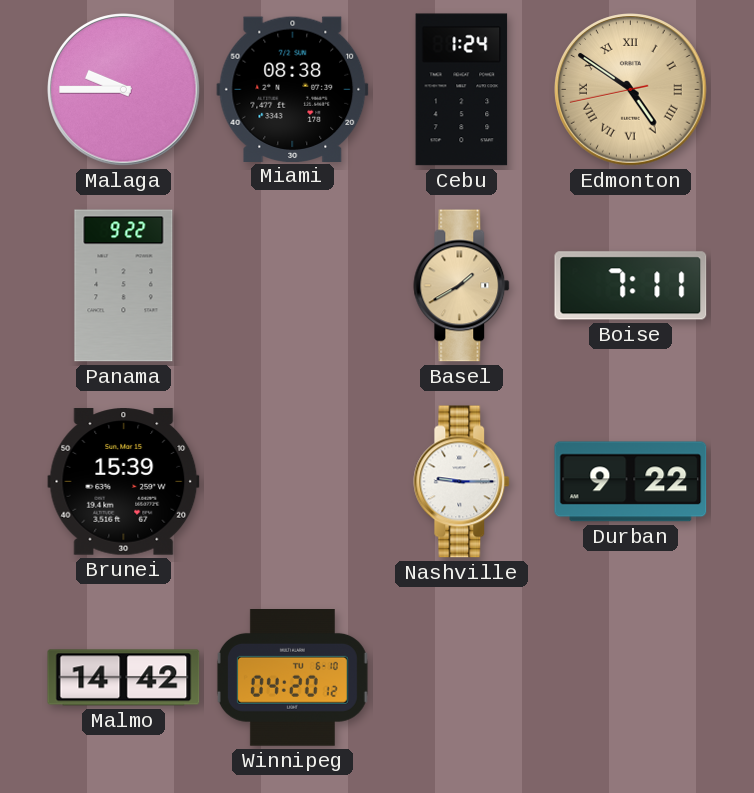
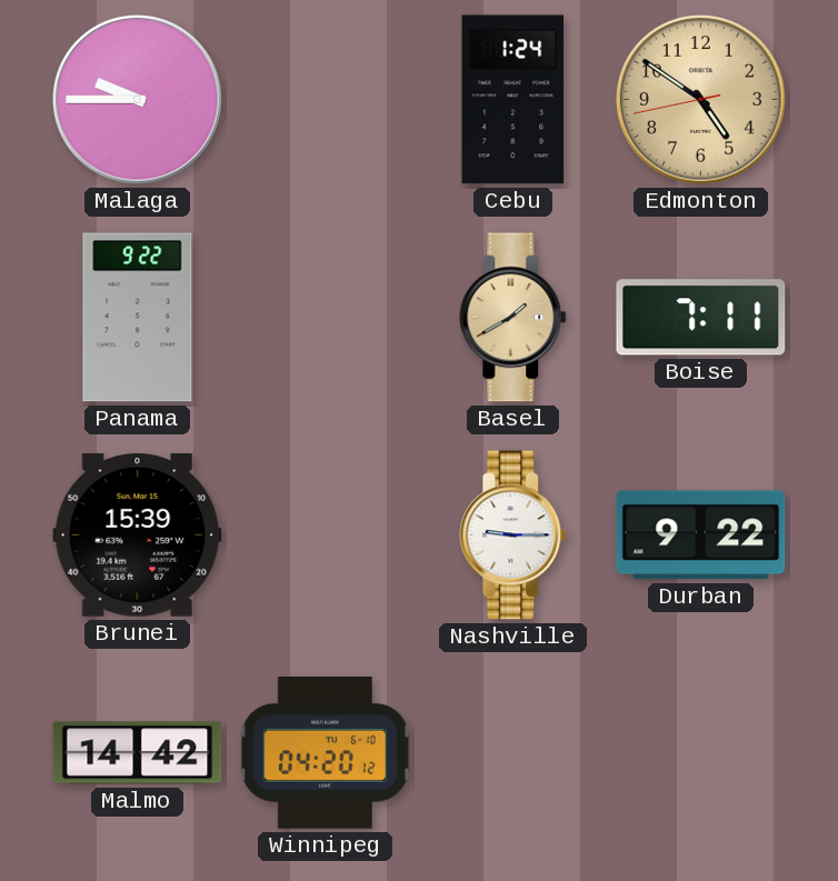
Miami: 08:38 -> none
Edmonton numerals: Roman -> Arabic
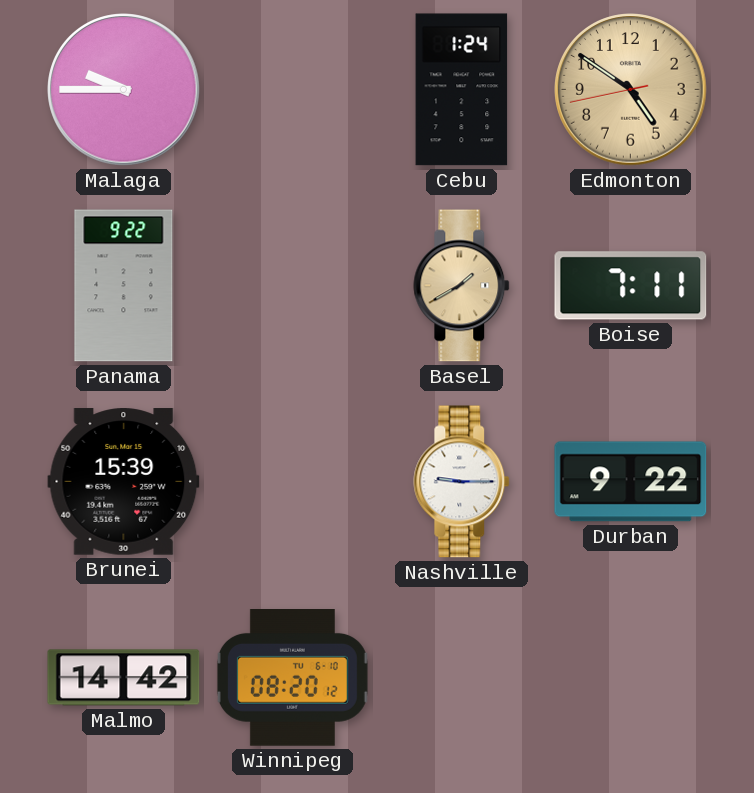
Winnipeg: 04:20 -> 08:20
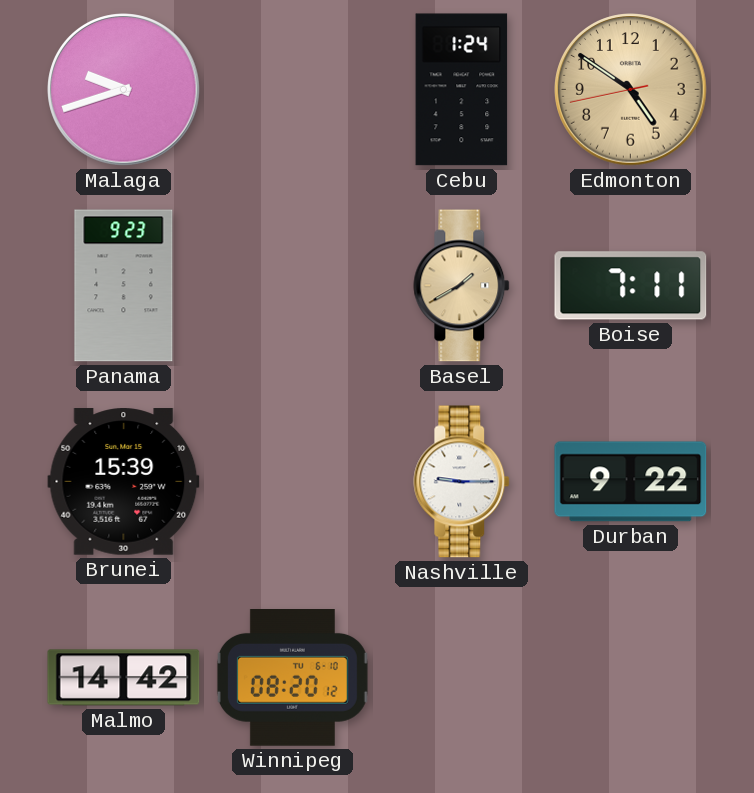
Malaga: 9:45 -> 9:42
Panama: 9:22 -> 9:23
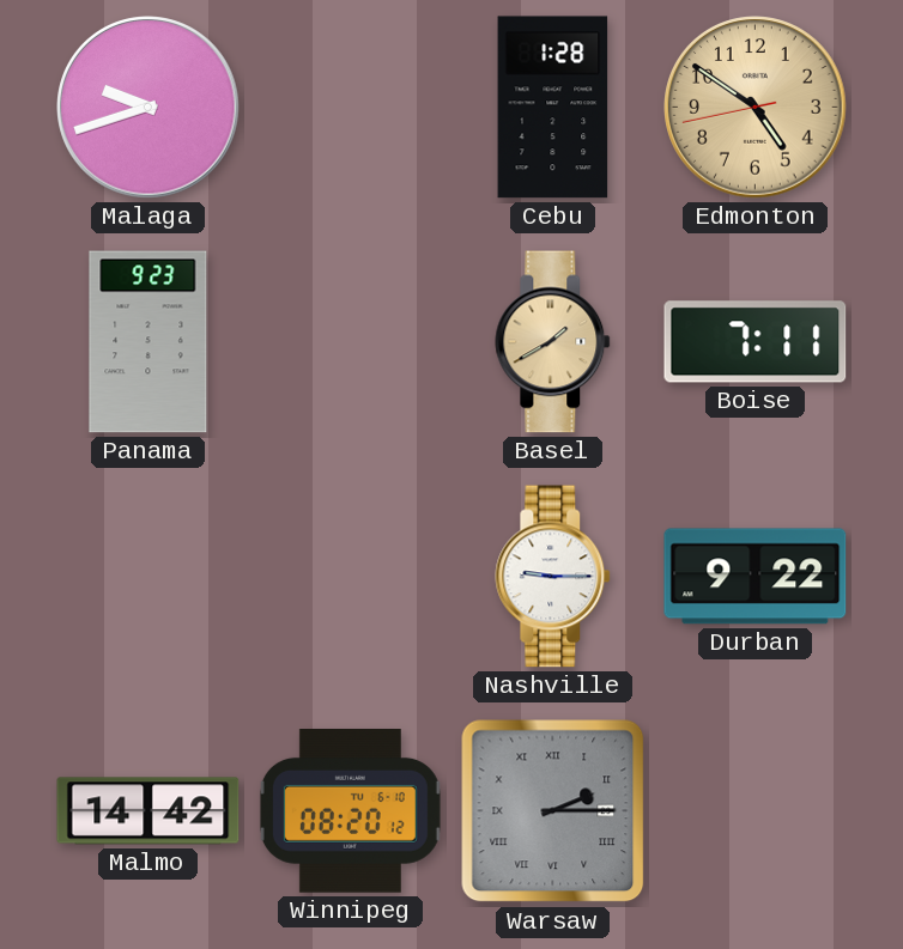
Cebu: 1:24 -> 1:28
Brunei: 15:39 -> none
Warsaw: none -> 2:15
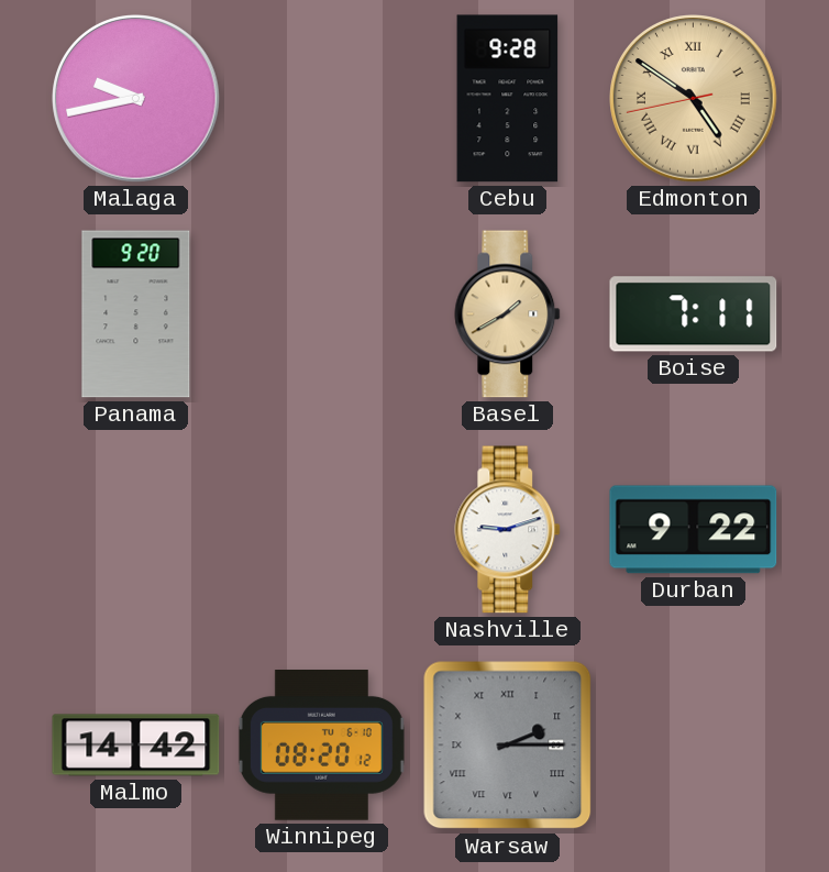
Malaga: 9:42 -> 9:43
Cebu: 1:28 -> 9:28
Edmonton numerals: Arabic -> Roman
Panama: 9:23 -> 9:20
Nashville: 9:15 -> 9:12
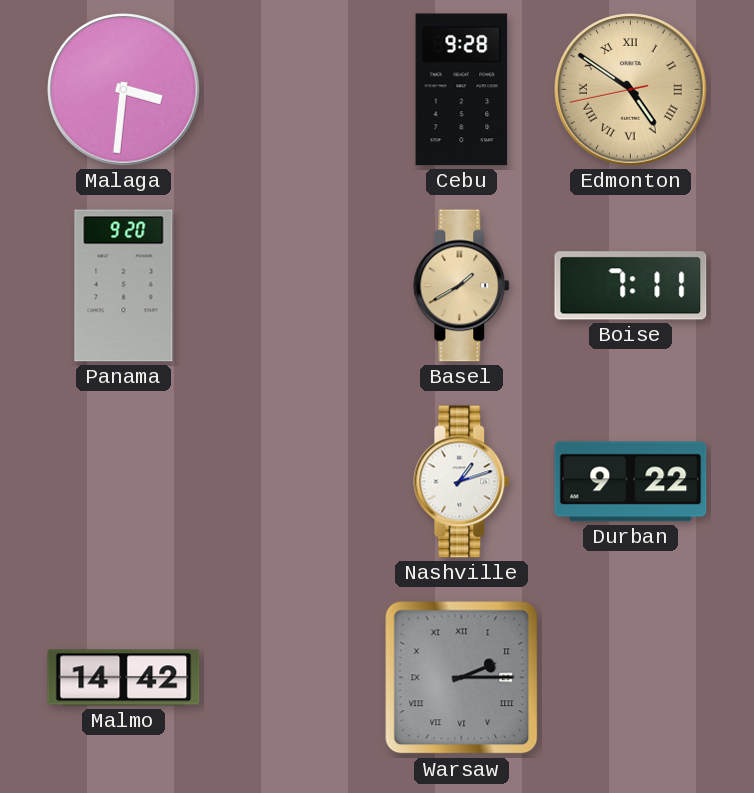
Malaga: 9:43 -> 3:31
Nashville: 9:12 -> 1:12
Winnipeg: 08:20 -> none
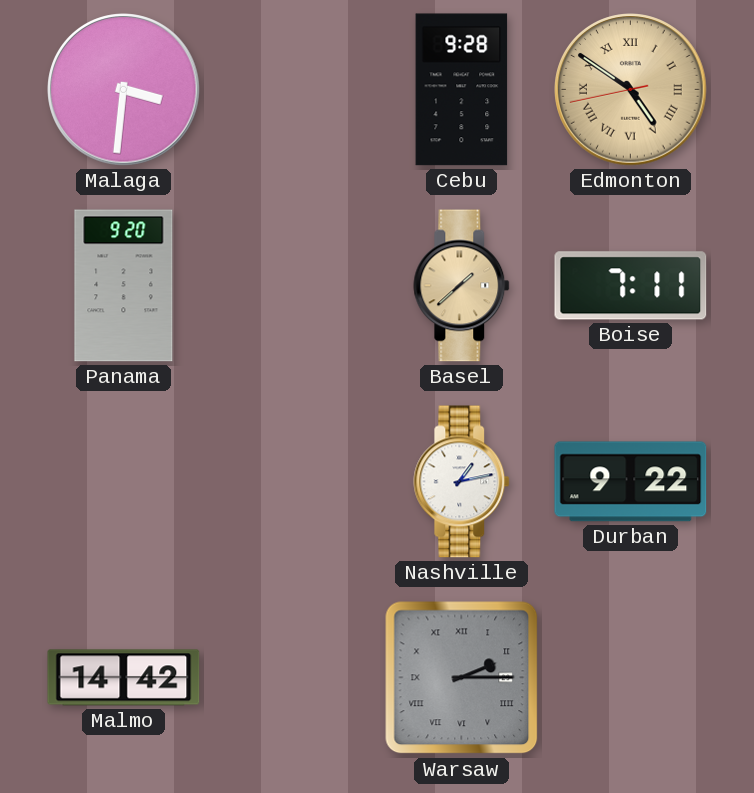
Basel: 1:40 -> 1:38
Nashville: 1:12 -> 1:13
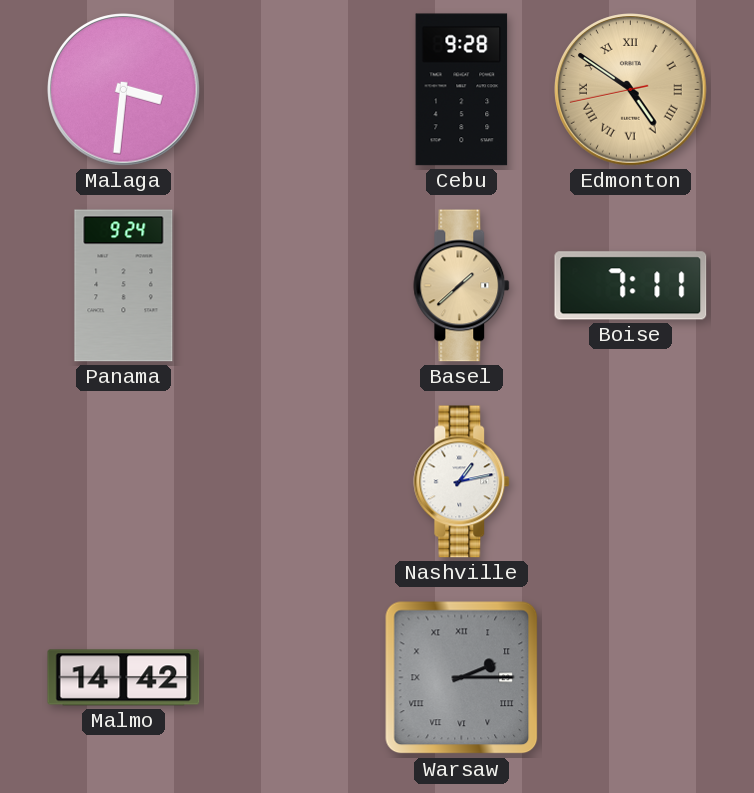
Panama: 9:20 -> 9:24
Durban: 9:22 -> none
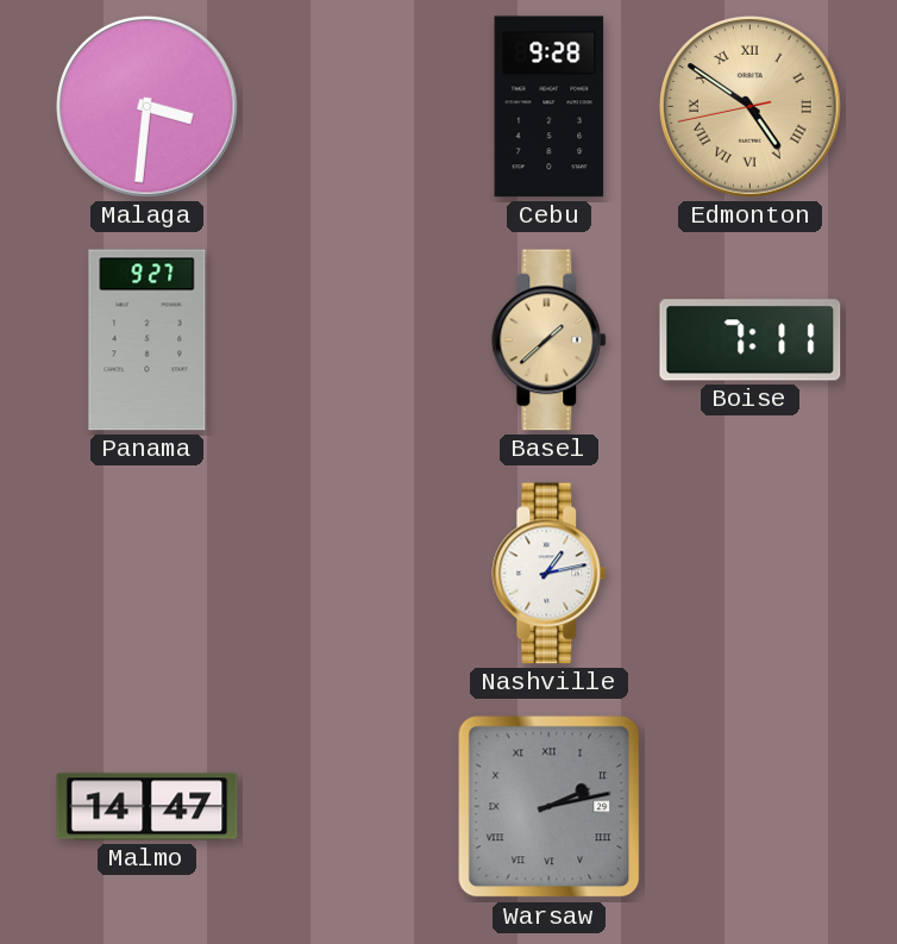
Panama: 9:24 -> 9:27
Malmo: 14:42 -> 14:47
Warsaw: 2:15 -> 2:13
